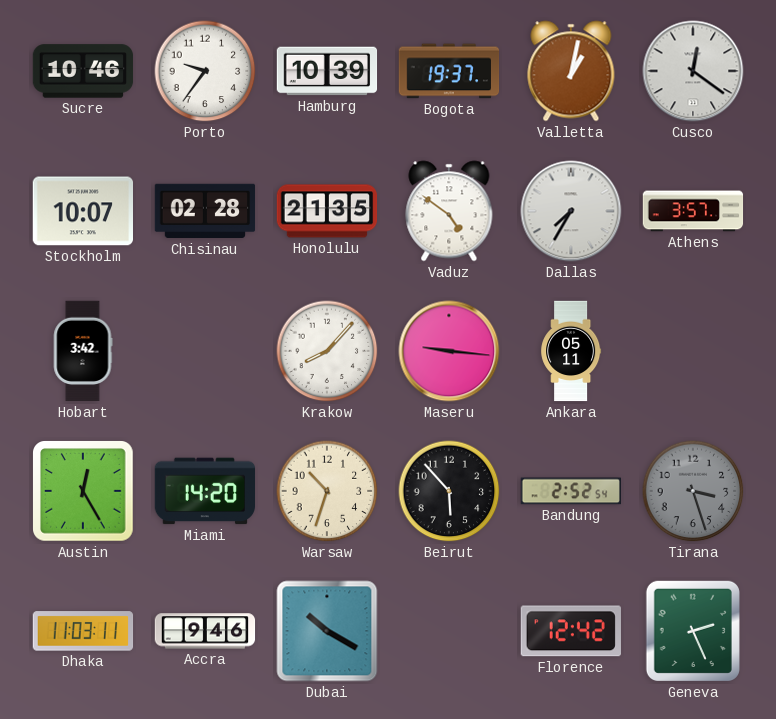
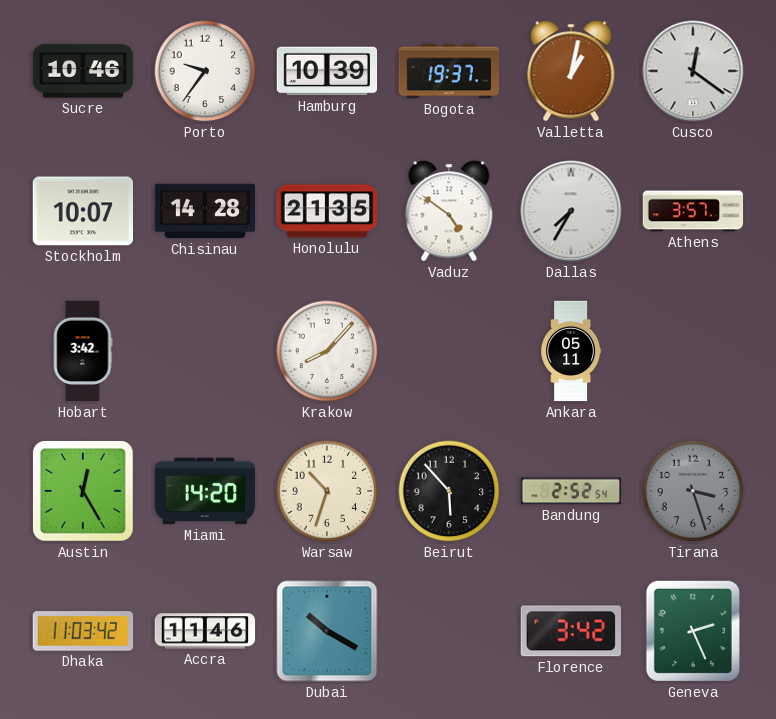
Chisinau: 02:28 -> 14:28
Maseru: 9:16 -> none
Dhaka: 11:03:11 -> 11:03:42
Accra: 9:46 -> 11:46
Florence: 12:42 -> 3:42
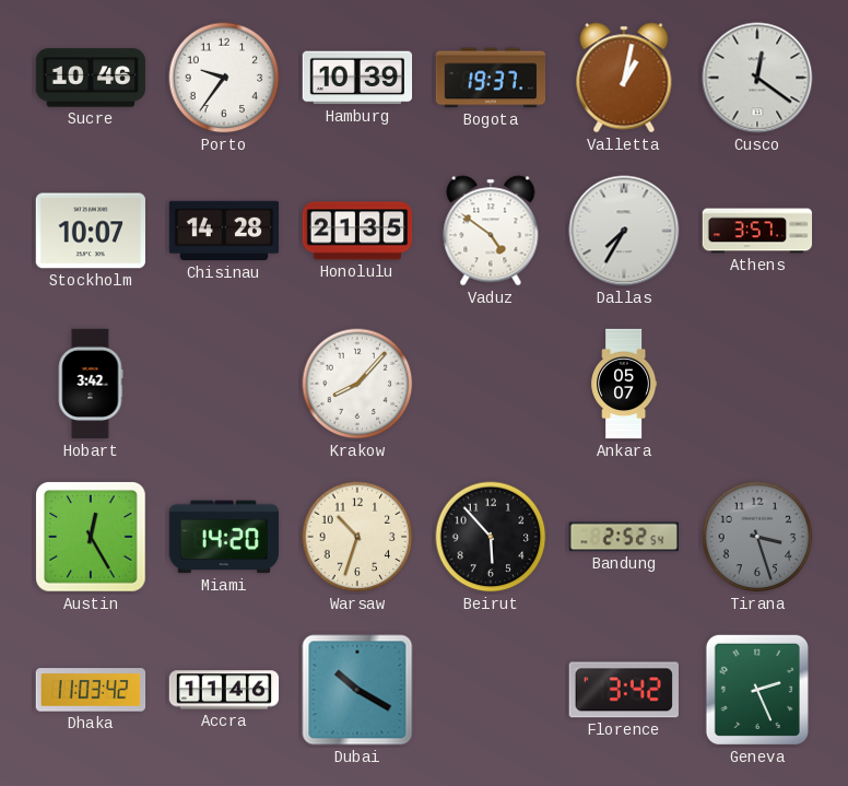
Ankara: 05:11 -> 05:07
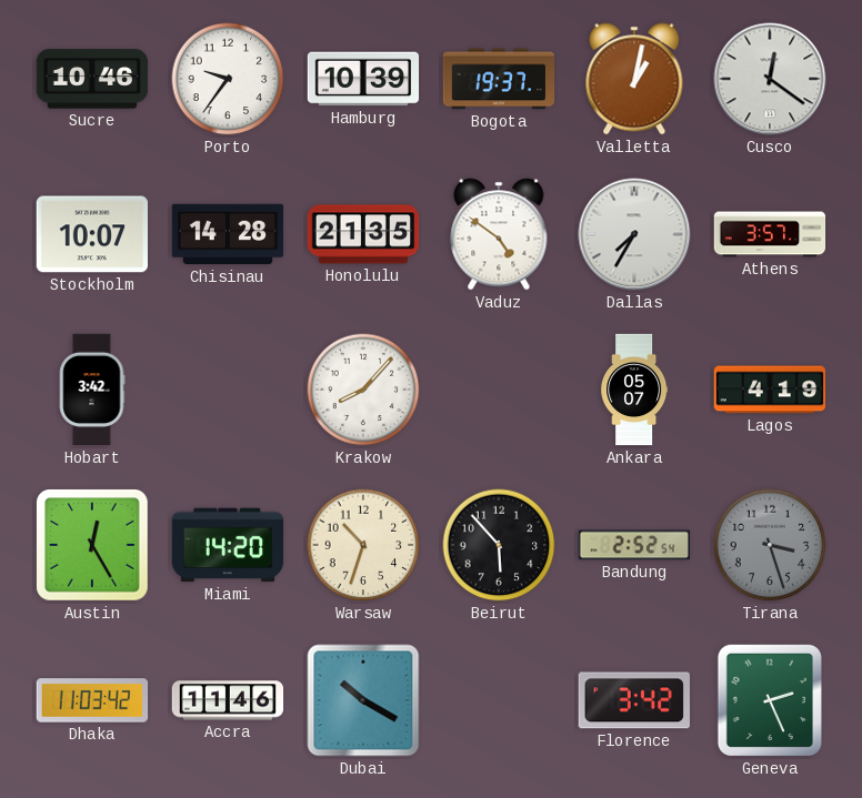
Lagos: none -> 4:19
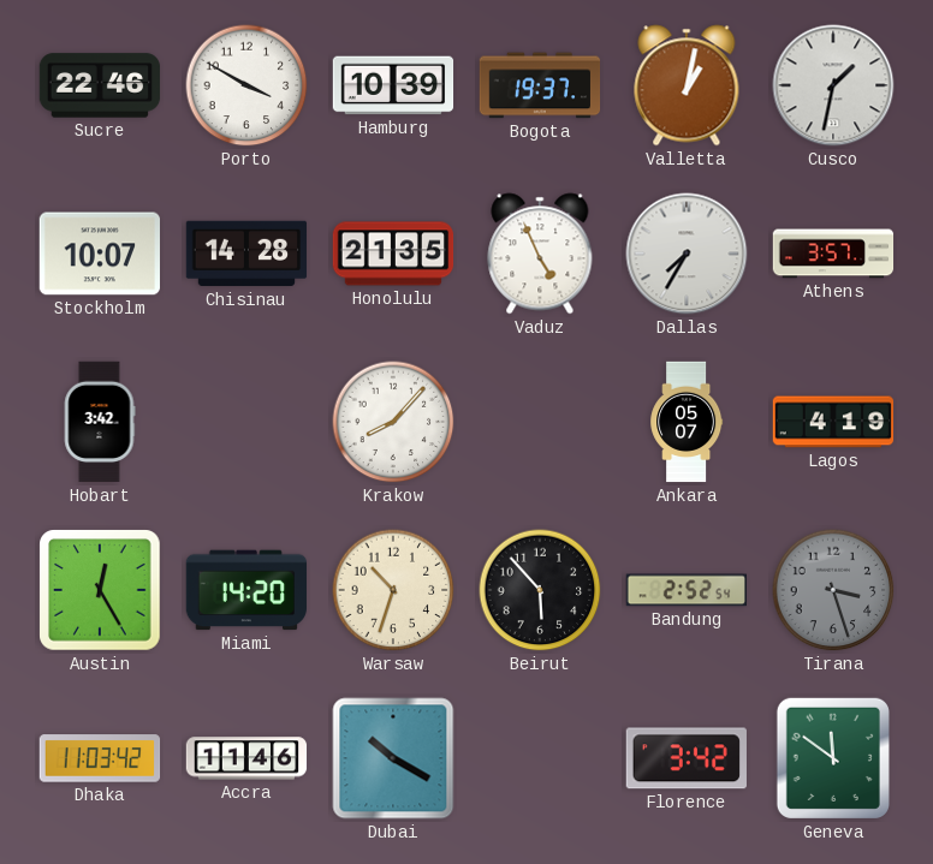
Sucre: 10:46 -> 22:46
Porto: 9:36 -> 3:50
Cusco: 12:21 -> 1:32
Vaduz: 4:51 -> 4:56
Geneva: 2:26 -> 11:51
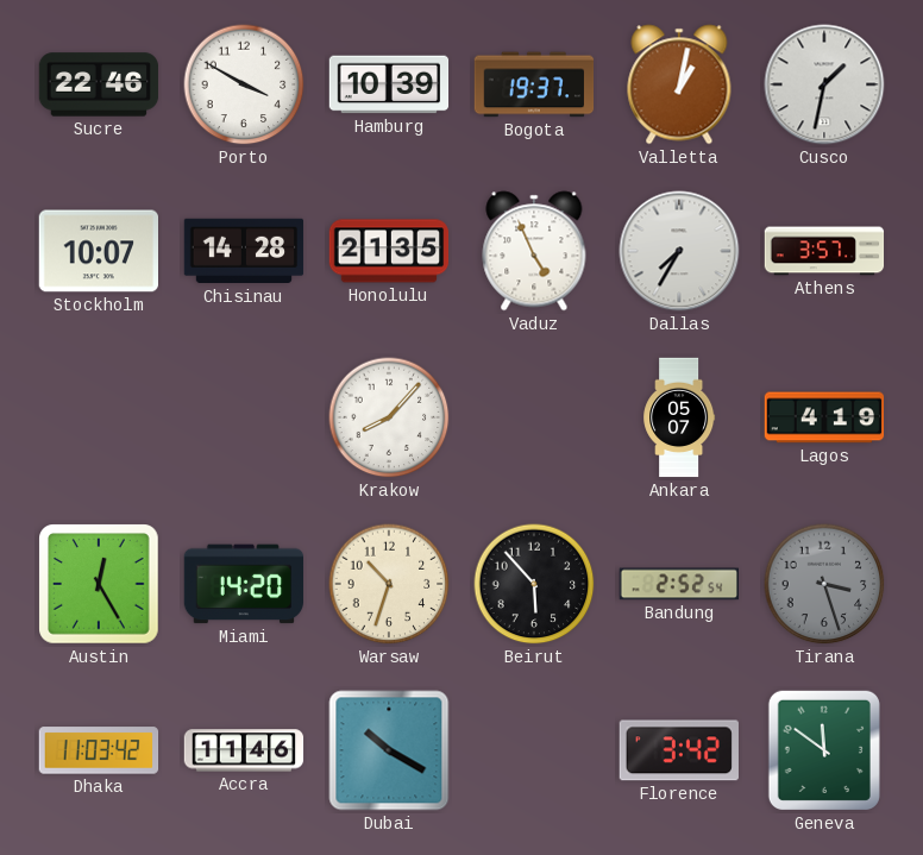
Hobart: 3:42 -> none
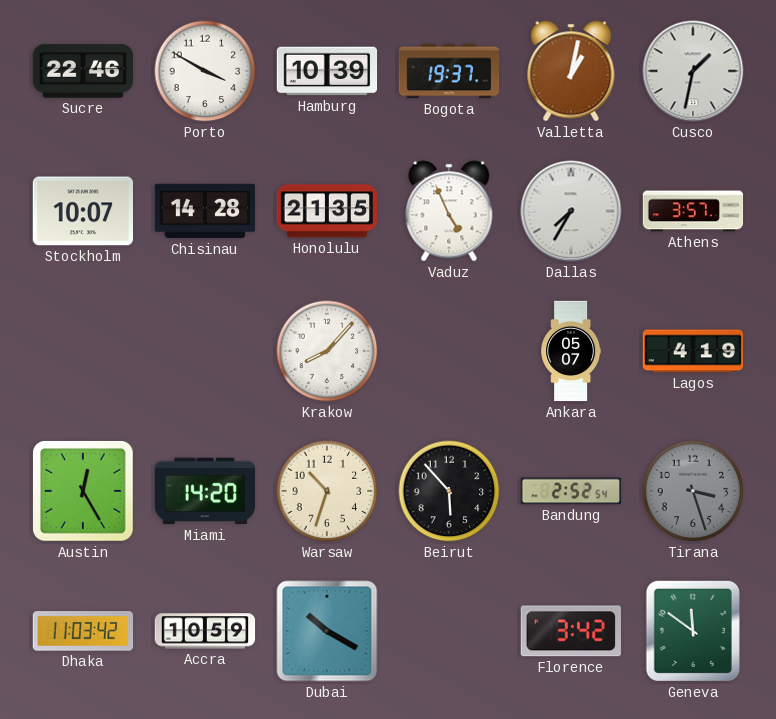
Accra: 11:46 -> 10:59
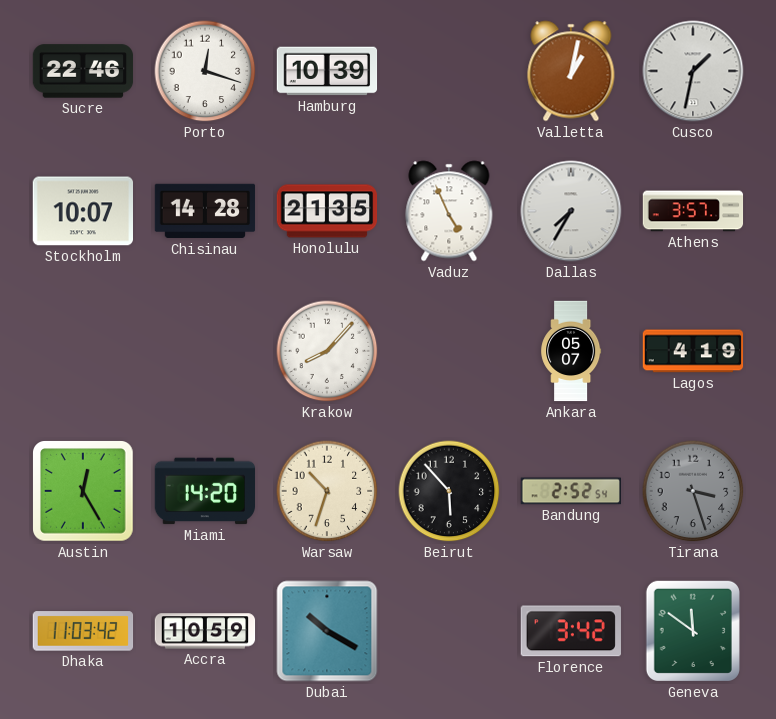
Porto: 3:50 -> 12:18
Bogota: 19:37 -> none
